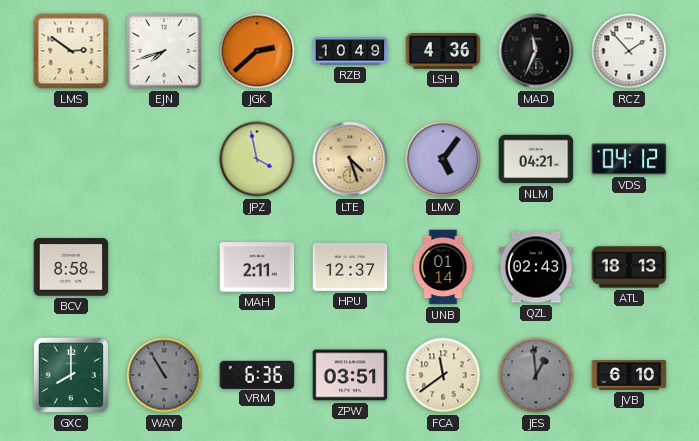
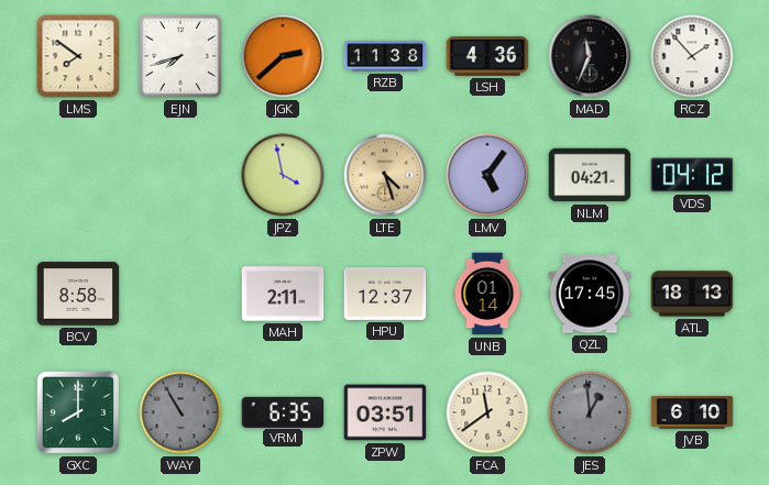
LMS: 2:51 -> 7:51
RZB: 10:49 -> 11:38
QZL: 02:43 -> 17:45
VRM: 6:36 -> 6:35
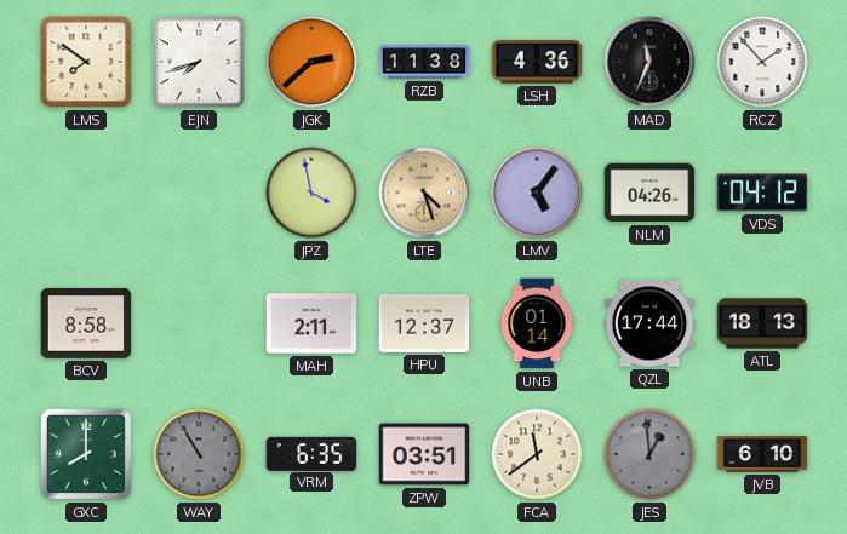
NLM: 04:21 -> 04:26
QZL: 17:45 -> 17:44
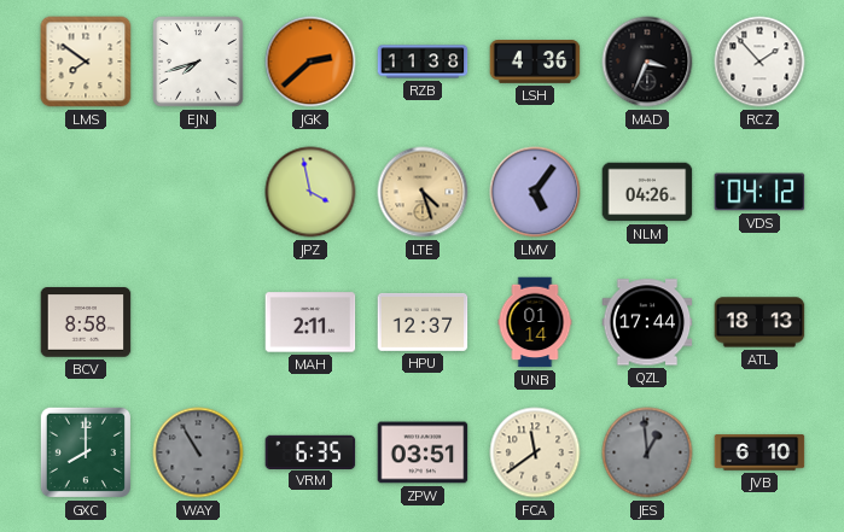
MAD: 11:34 -> 3:34
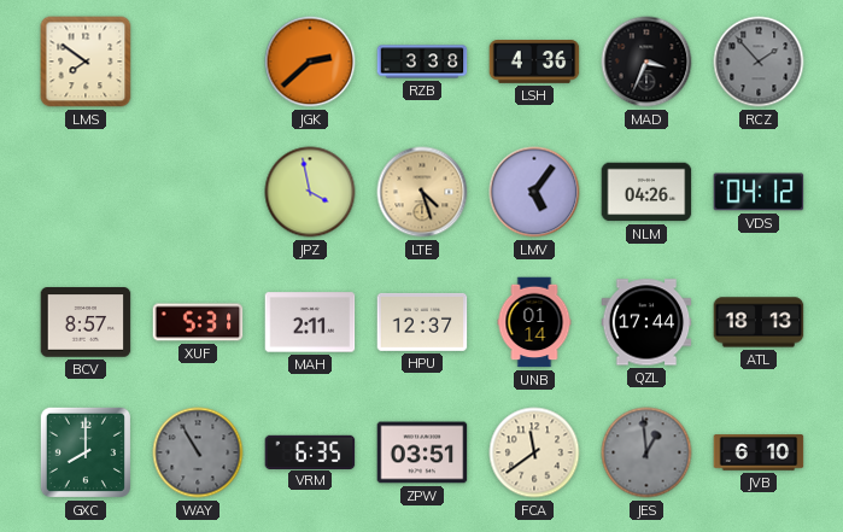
EJN: 7:42 -> none
RZB: 11:38 -> 3:38
RCZ dial: white -> grey
BCV: 8:58 -> 8:57
XUF: none -> 5:31
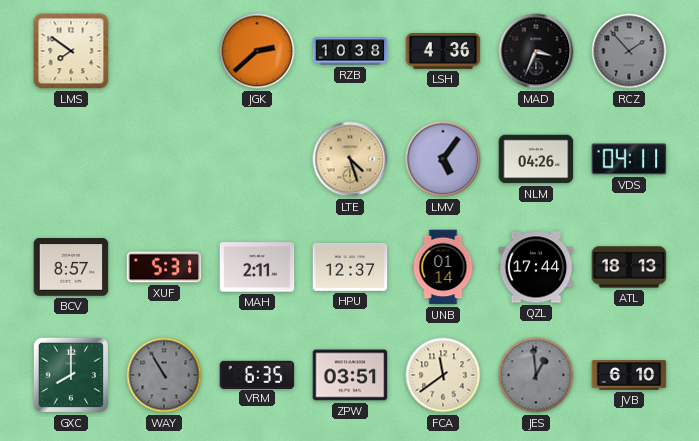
RZB: 3:38 -> 10:38
JPZ: 3:58 -> none
VDS: 04:12 -> 04:11
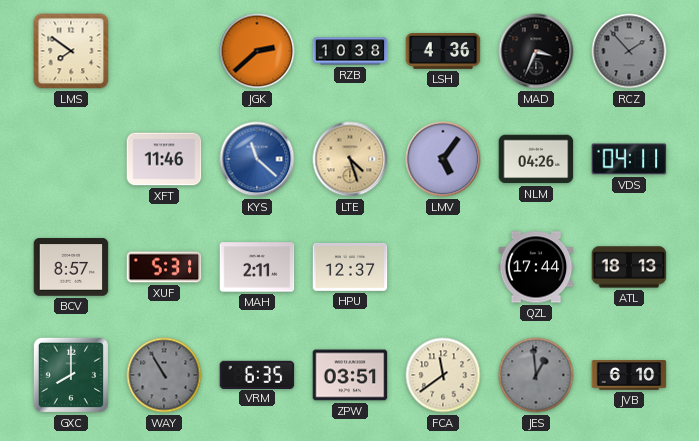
XFT: none -> 11:46
KYS: none -> 11:22
UNB: 01:14 -> none
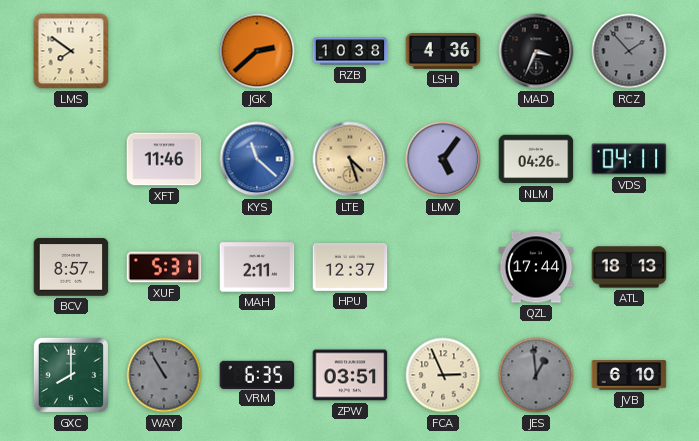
FCA: 11:39 -> 2:56
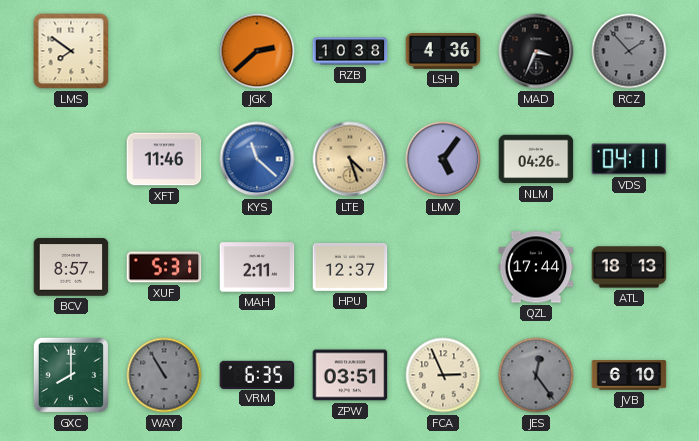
JES: 12:59 -> 12:24
